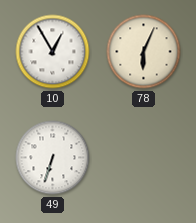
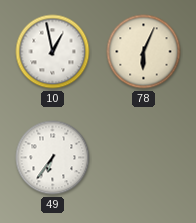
10: 12:55 -> 12:58
49: 6:33 -> 6:36
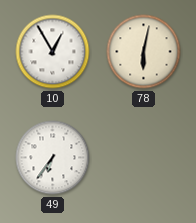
10: 12:58 -> 12:55
78: 6:04 -> 6:02
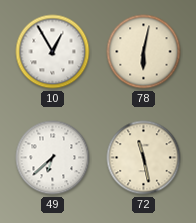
49: 6:36 -> 6:38
72: none -> 11:28
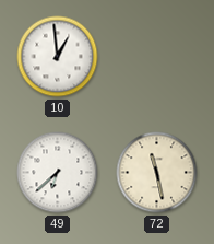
10: 12:55 -> 12:59
78: 6:02 -> none
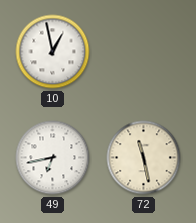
10: 12:59 -> 12:58
49: 6:38 -> 6:43
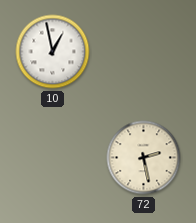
49: 6:43 -> none
72: 11:28 -> 2:28
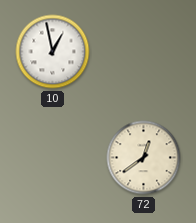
72: 2:28 -> 12:39
